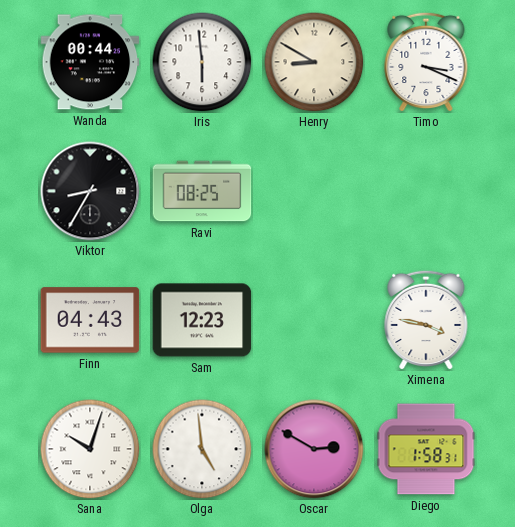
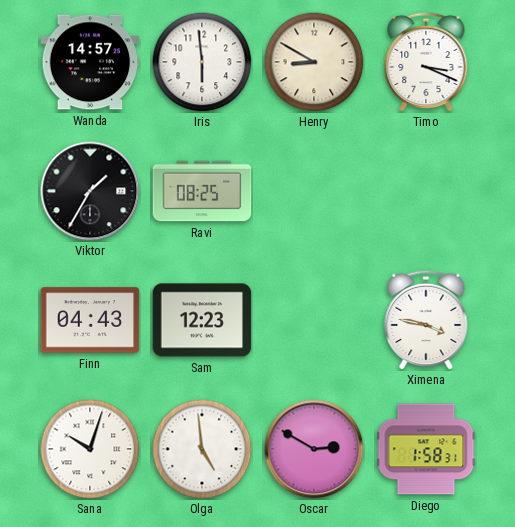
Wanda: 00:44 -> 14:57
Viktor: 8:35 -> 1:35
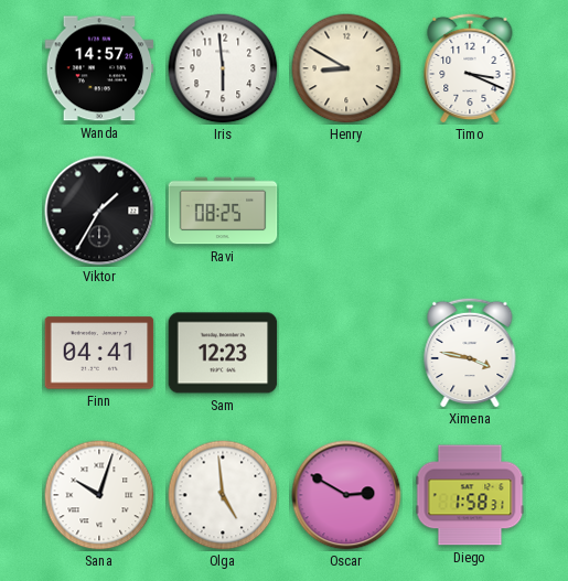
Finn: 04:43 -> 04:41
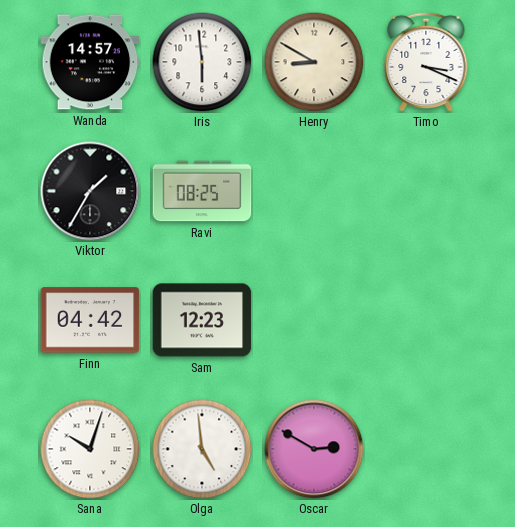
Finn: 04:41 -> 04:42
Ximena: 3:47 -> none
Diego: 1:58 -> none
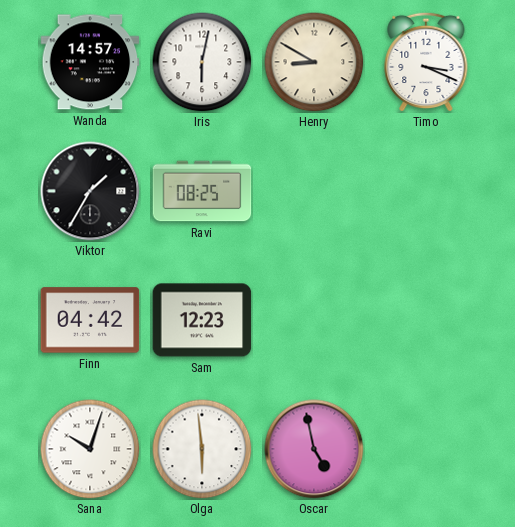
Iris: 5:59 -> 6:02
Olga: 4:59 -> 5:59
Oscar: 2:50 -> 4:58
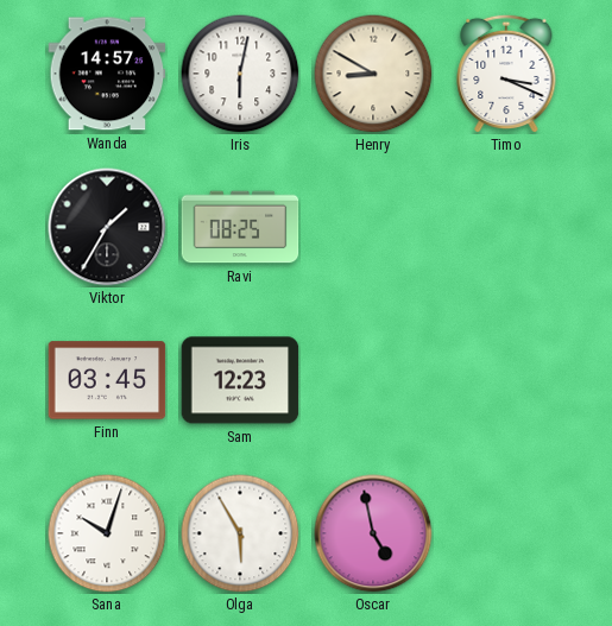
Finn: 04:42 -> 03:45
Olga: 5:59 -> 5:55
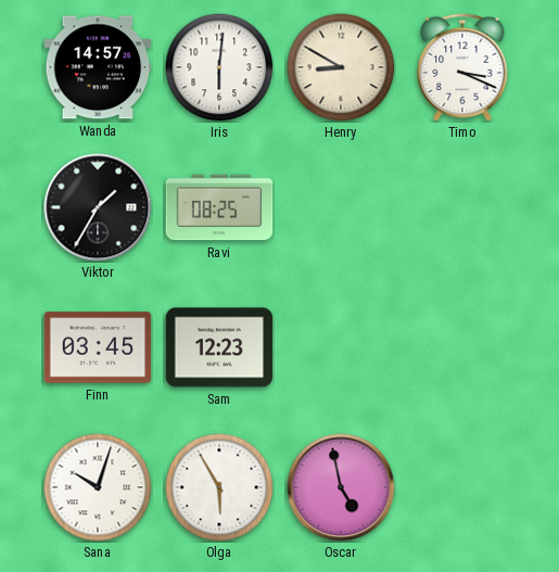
Iris: 6:02 -> 6:01
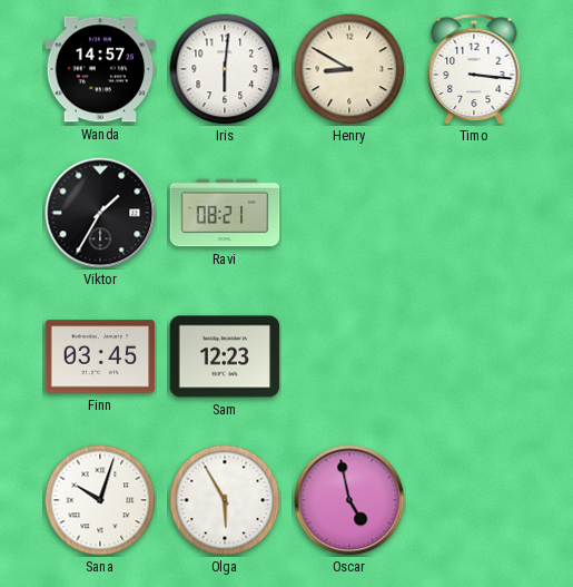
Timo: 3:19 -> 3:16
Ravi: 08:25 -> 08:21
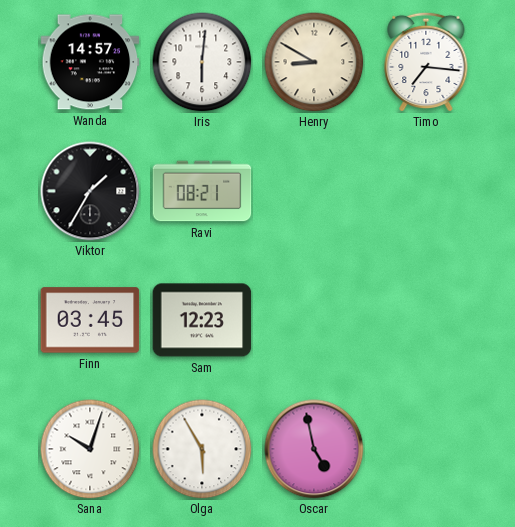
Timo: 3:16 -> 7:16
